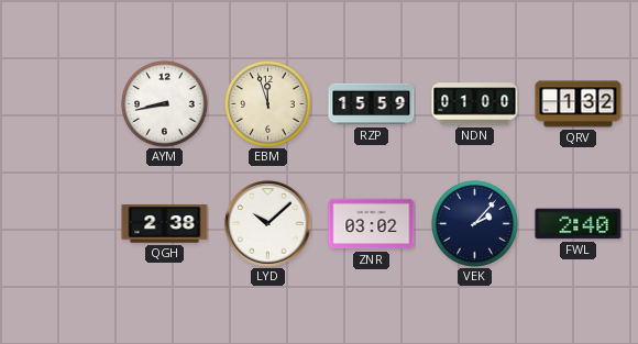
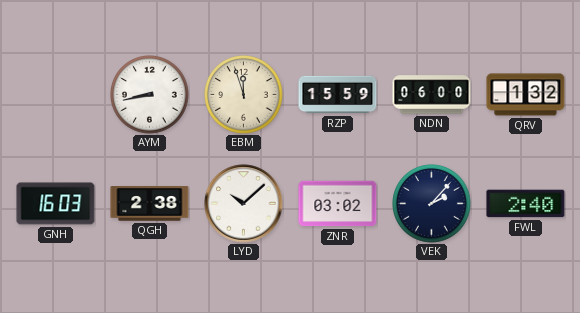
NDN: 01:00 -> 06:00
GNH: none -> 16:03
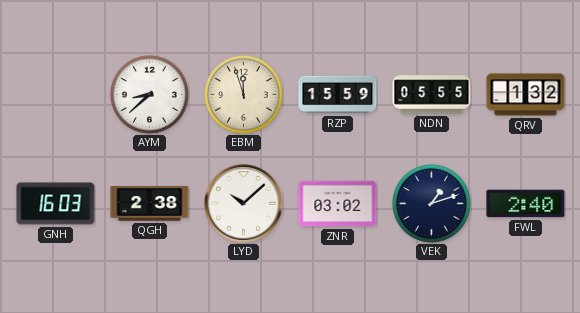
AYM: 8:43 -> 8:38
NDN: 06:00 -> 05:55
VEK: 2:07 -> 1:12
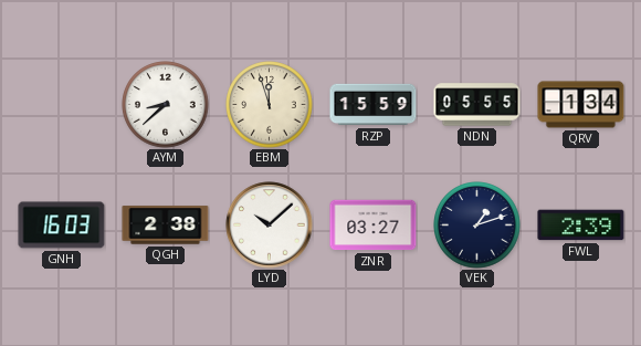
QRV: 1:32 -> 1:34
ZNR: 03:02 -> 03:27
FWL: 2:40 -> 2:39
